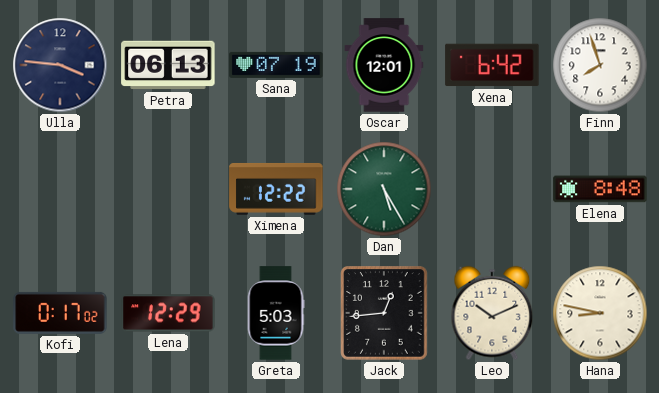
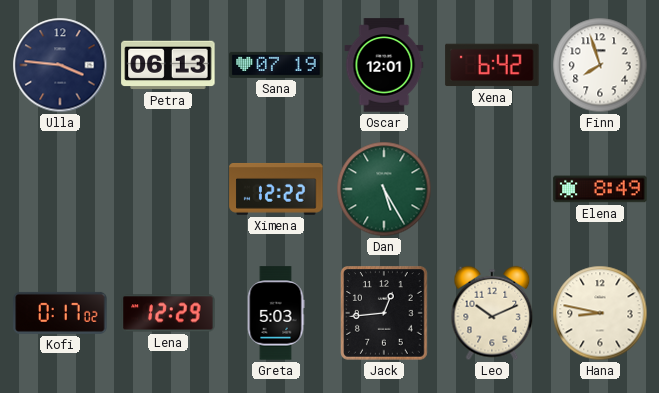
Elena: 8:48 -> 8:49
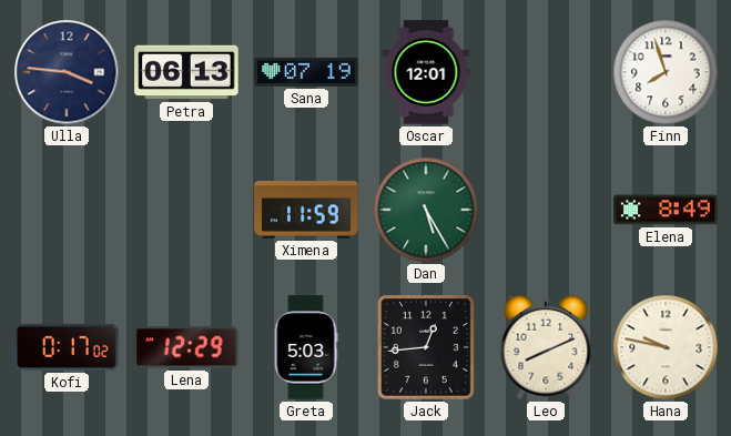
Xena: 6:42 -> none
Ximena: 12:22 -> 11:59
Leo: 10:11 -> 8:11
Hana: 8:47 -> 9:47
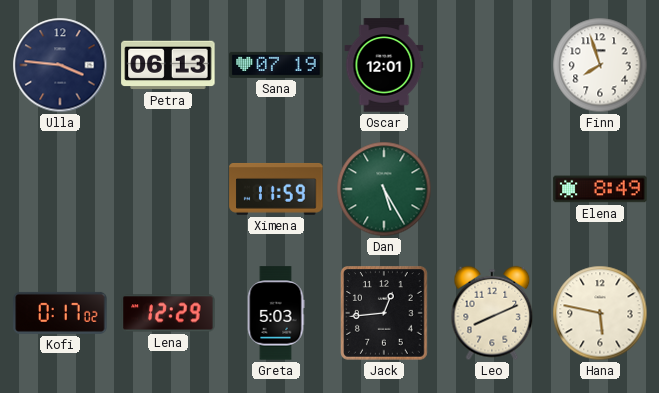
Hana: 9:47 -> 5:47
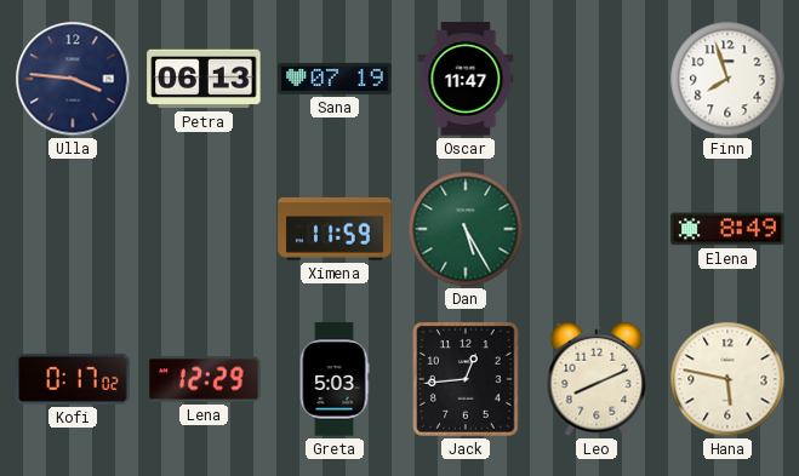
Oscar: 12:01 -> 11:47
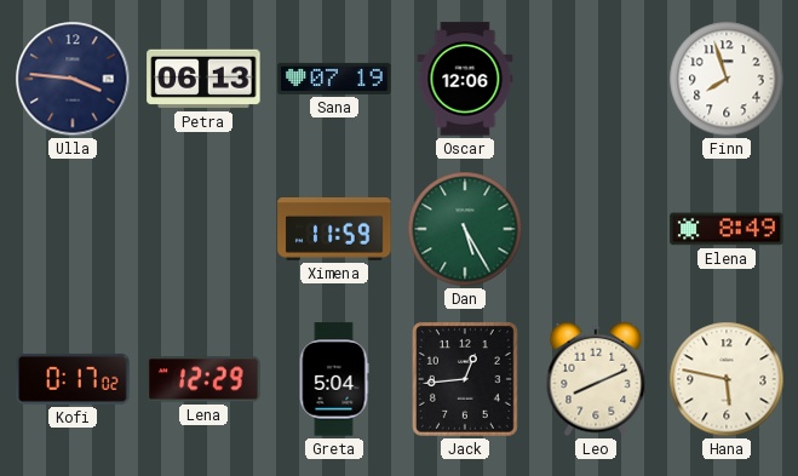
Oscar: 11:47 -> 12:06
Greta: 5:03 -> 5:04
